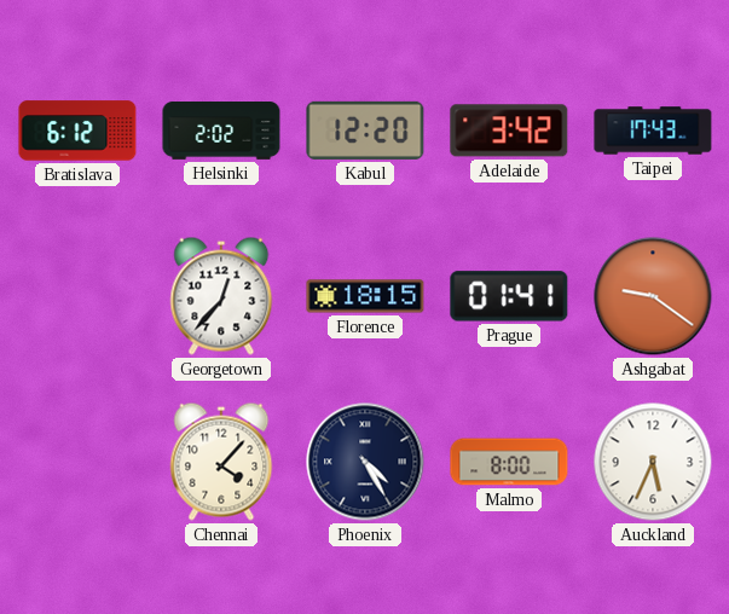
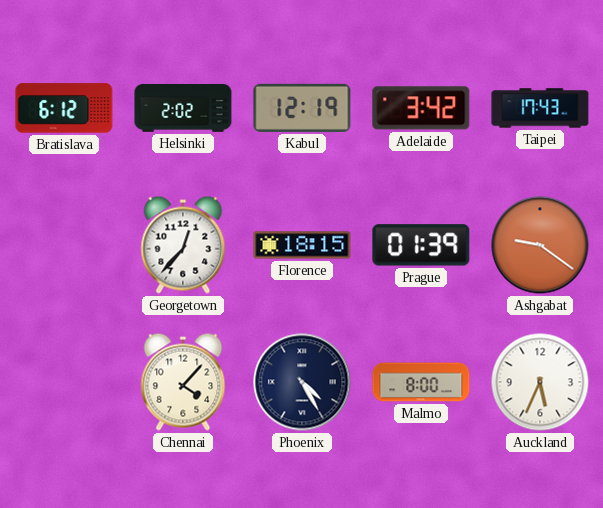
Kabul: 12:20 -> 12:19
Prague: 01:41 -> 01:39
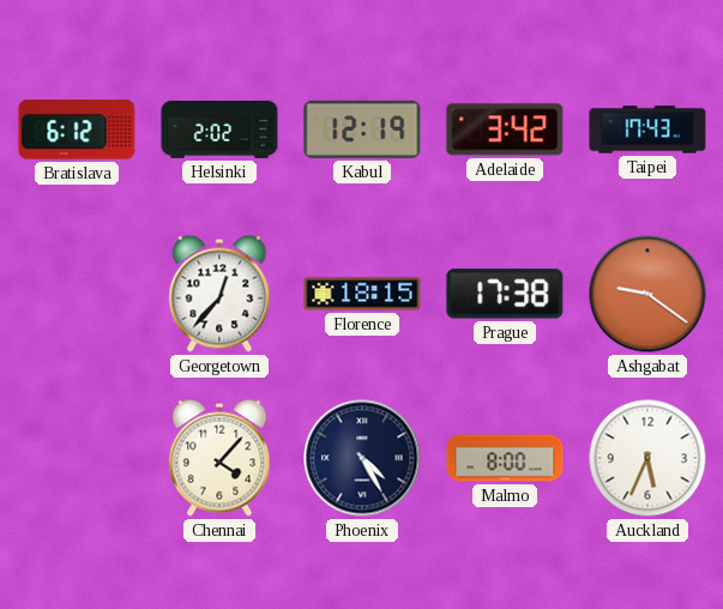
Prague: 01:39 -> 17:38
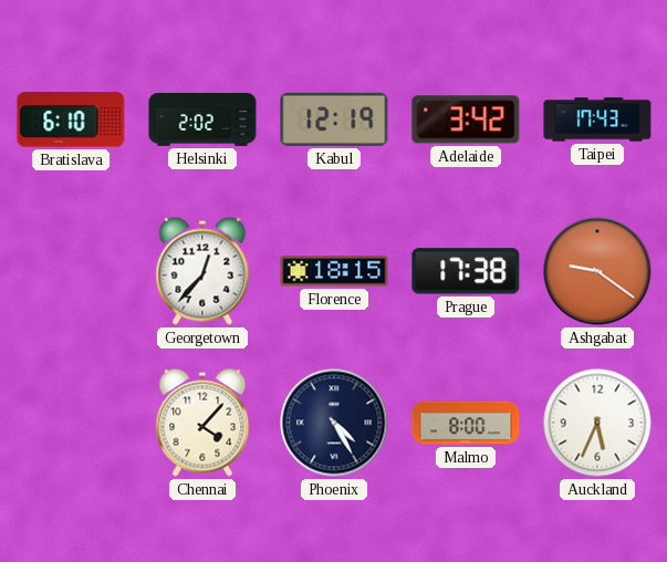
Bratislava: 6:12 -> 6:10
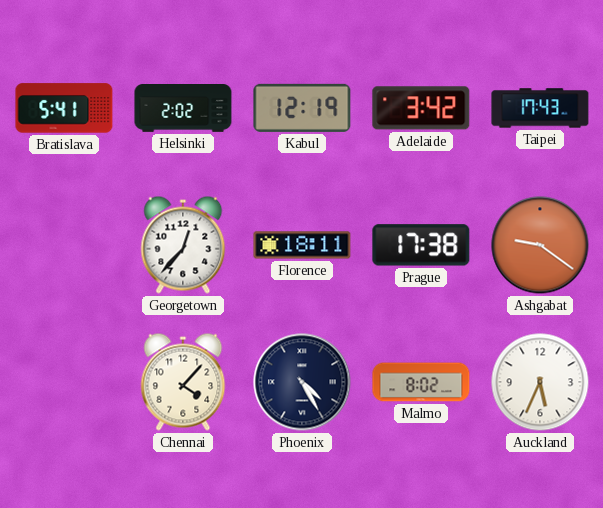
Bratislava: 6:10 -> 5:41
Florence: 18:15 -> 18:11
Malmo: 8:00 -> 8:02
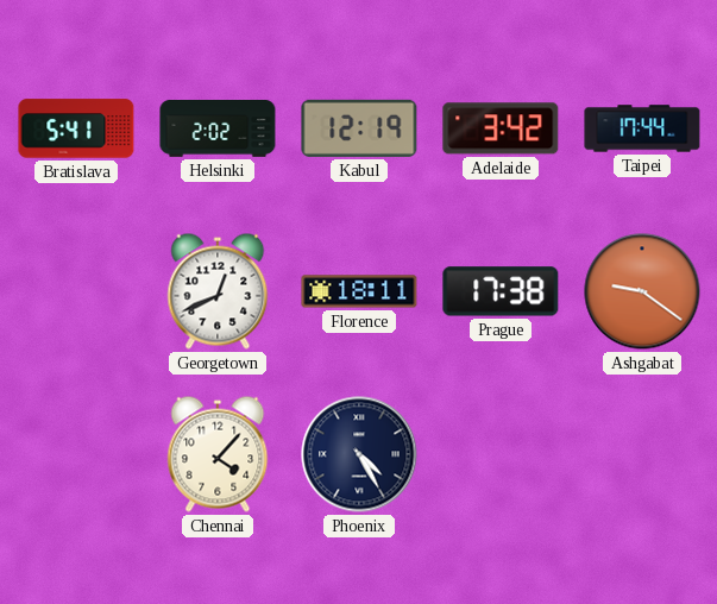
Taipei: 17:43 -> 17:44
Georgetown: 12:37 -> 12:41
Malmo: 8:02 -> none
Auckland: 5:34 -> none
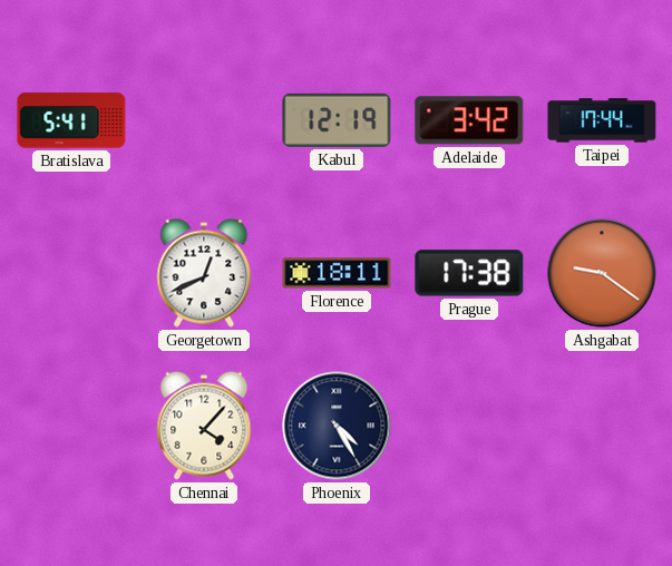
Helsinki: 2:02 -> none
